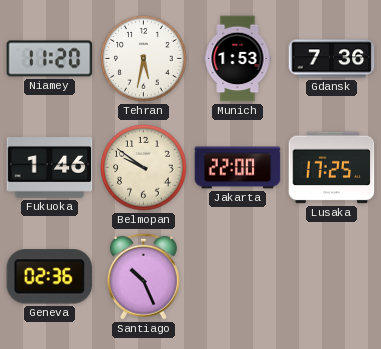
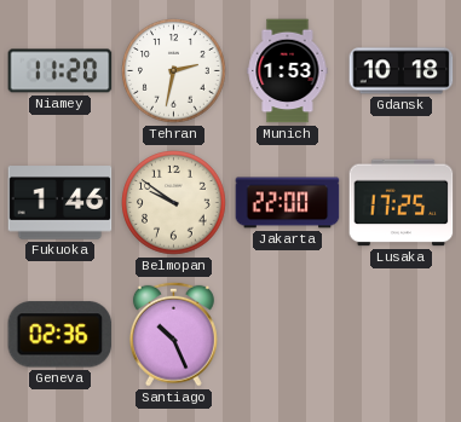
Tehran: 5:32 -> 2:32
Gdansk: 7:36 -> 10:18
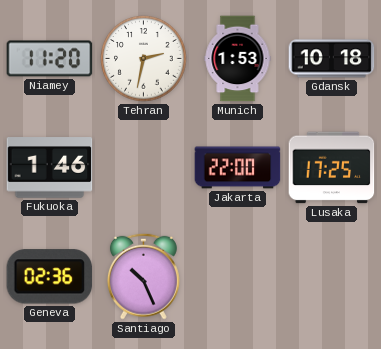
Belmopan: 9:51 -> none
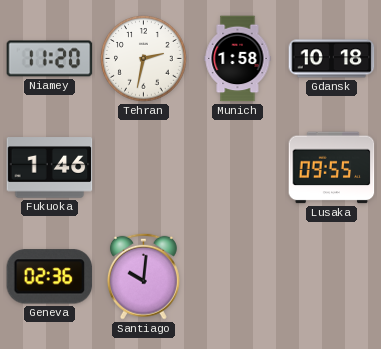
Munich: 1:53 -> 1:58
Jakarta: 22:00 -> none
Lusaka: 17:25 -> 09:55
Santiago: 10:26 -> 10:01
